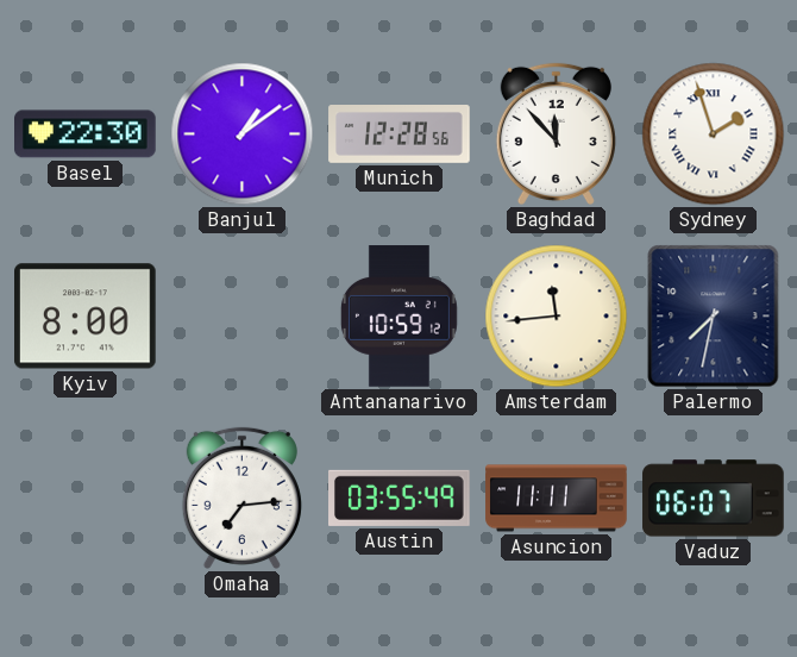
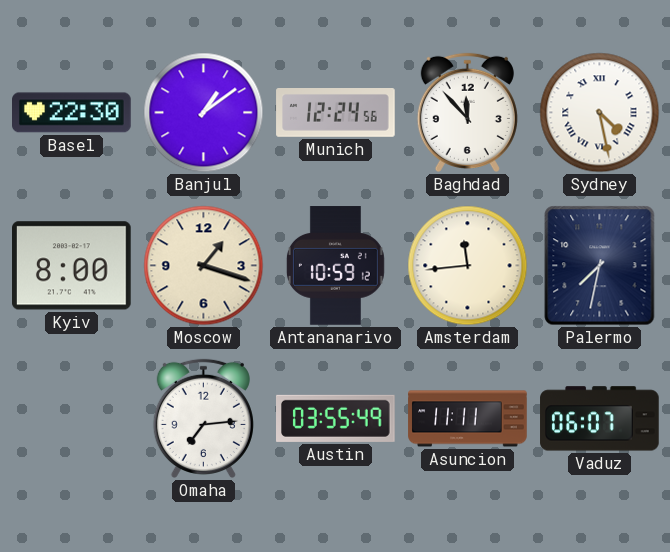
Munich: 12:28 -> 12:24
Sydney: 1:57 -> 4:28
Moscow: none -> 1:18
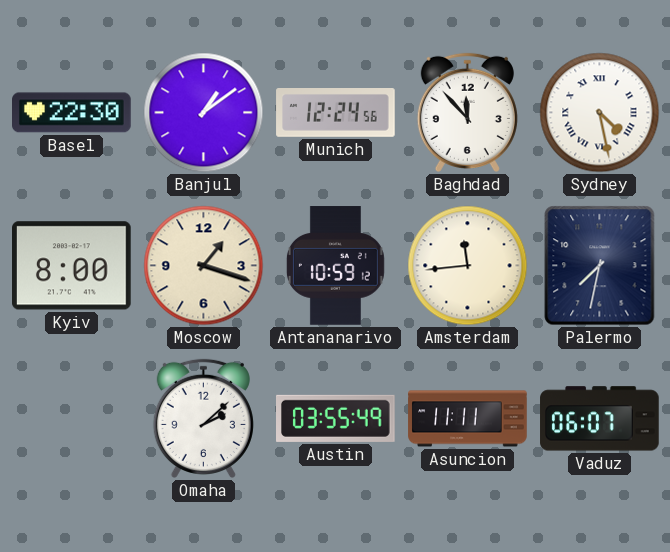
Omaha: 7:14 -> 2:08
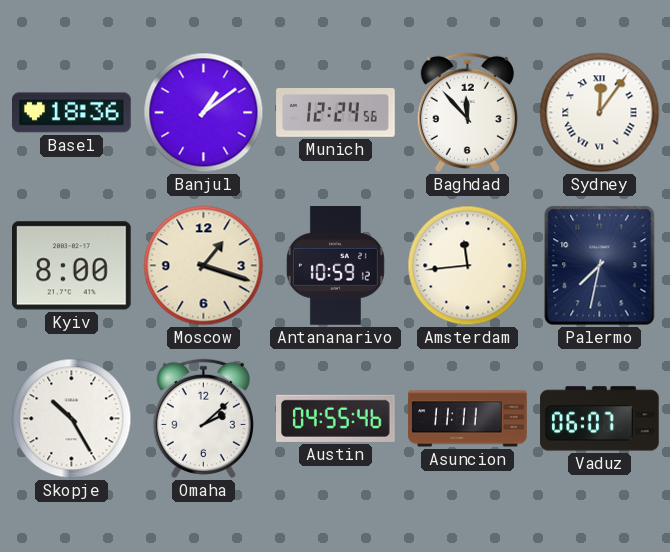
Basel: 22:30 -> 18:36
Sydney: 4:28 -> 12:06
Skopje: none -> 10:25
Austin: 03:55 -> 04:55
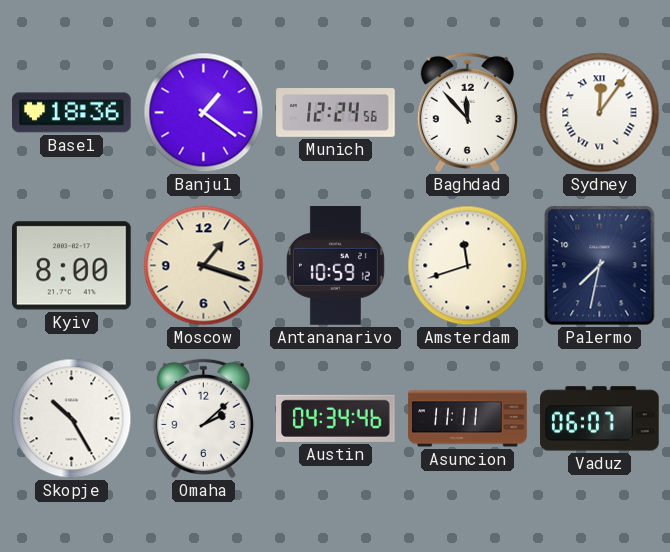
Banjul: 1:09 -> 1:21
Amsterdam: 11:44 -> 11:42
Austin: 04:55 -> 04:34
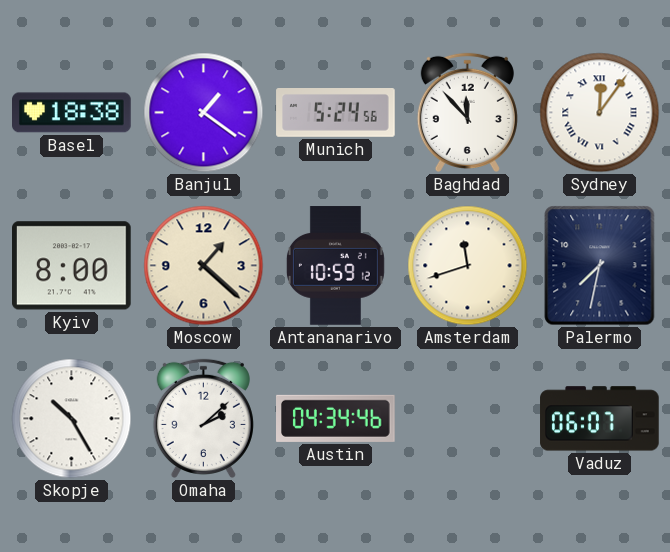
Basel: 18:36 -> 18:38
Munich: 12:24 -> 5:24
Moscow: 1:18 -> 1:22
Asuncion: 11:11 -> none
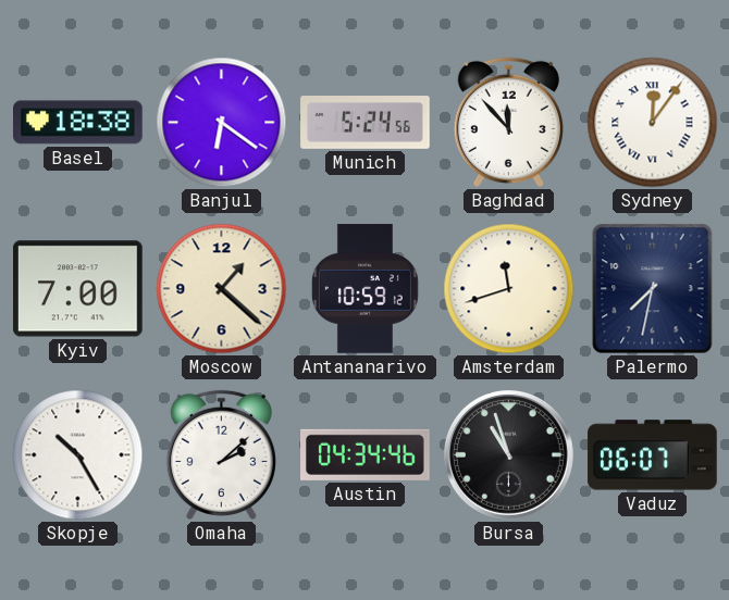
Banjul: 1:21 -> 6:21
Kyiv: 8:00 -> 7:00
Bursa: none -> 10:57
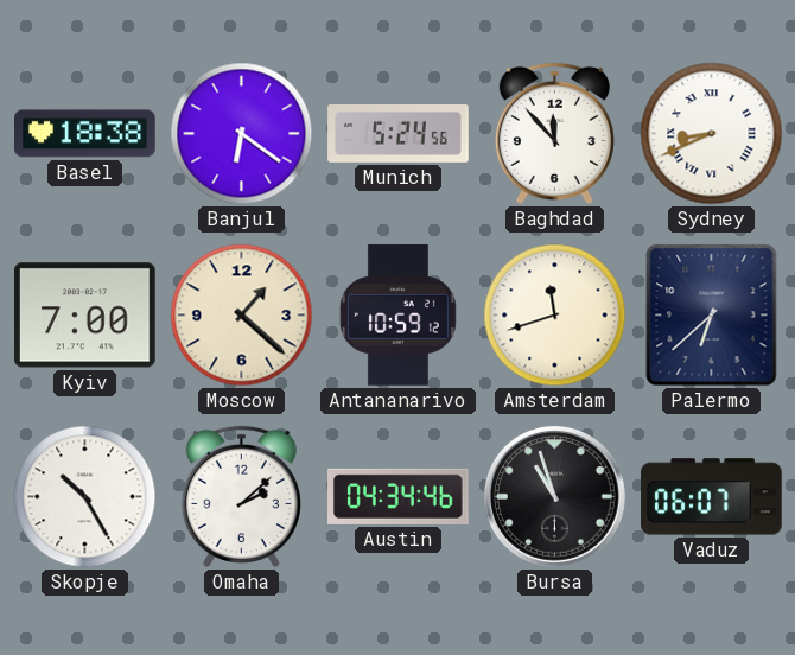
Sydney: 12:06 -> 8:41
Palermo: 7:32 -> 6:38
